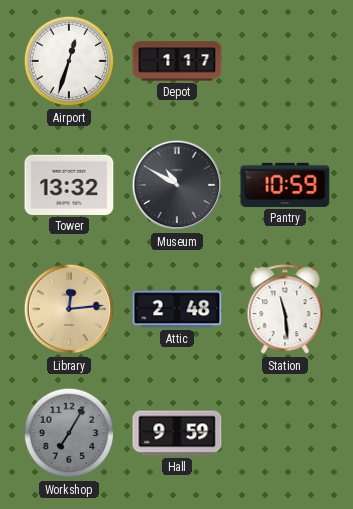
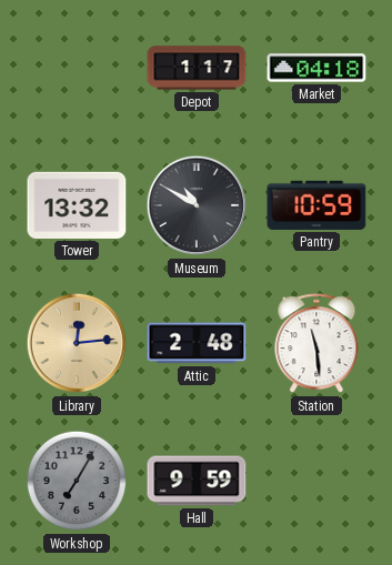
Airport: 12:33 -> none
Market: none -> 04:18
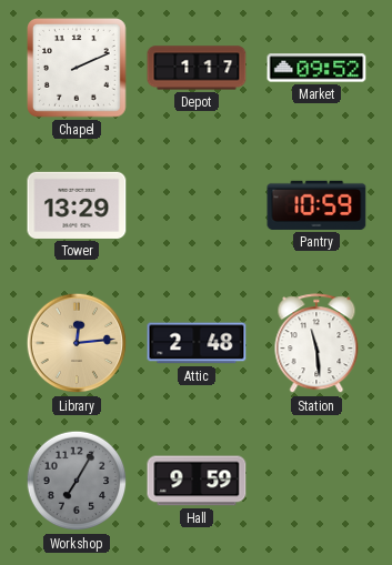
Chapel: none -> 2:11
Market: 04:18 -> 09:52
Tower: 13:32 -> 13:29
Museum: 10:50 -> none
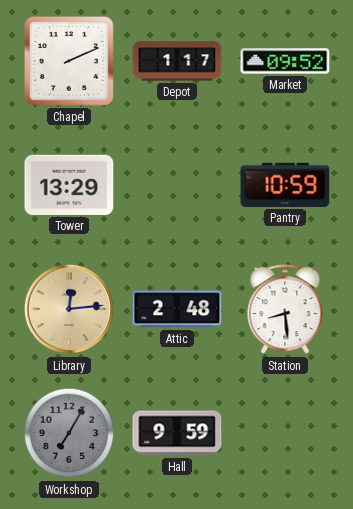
Station: 11:29 -> 8:29
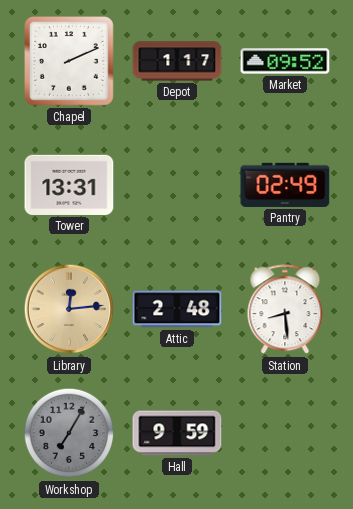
Tower: 13:29 -> 13:31
Pantry: 10:59 -> 02:49
